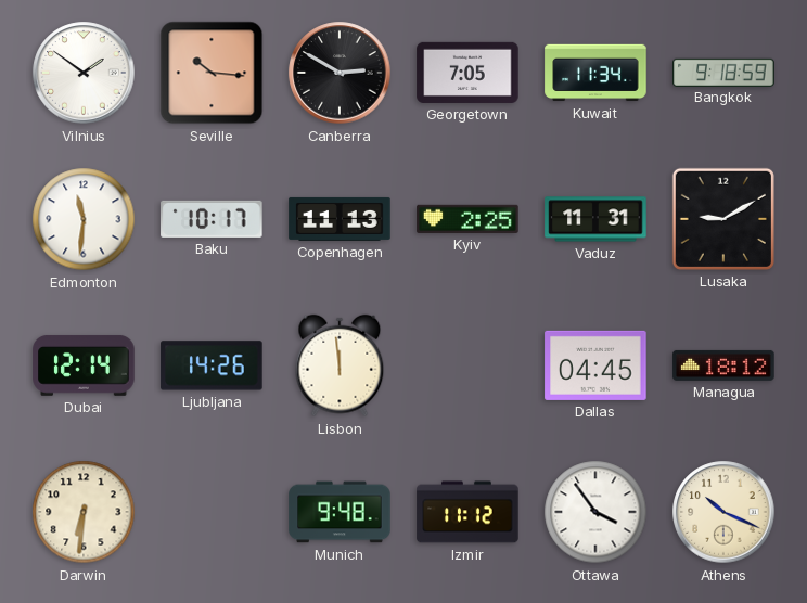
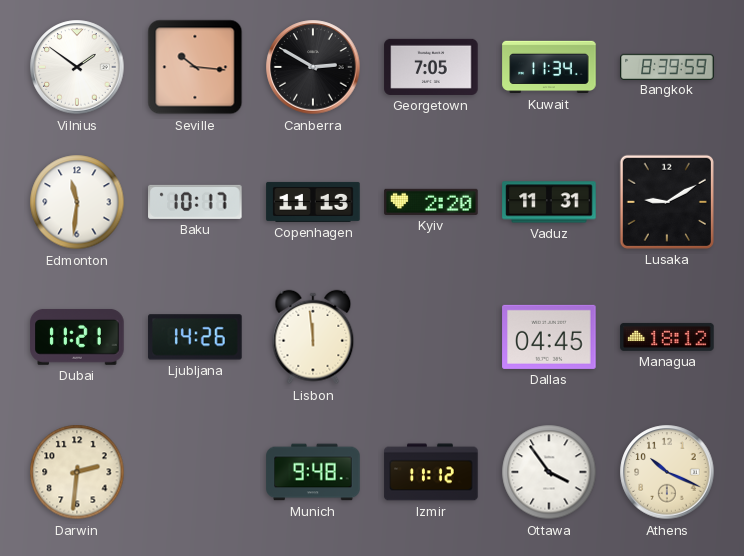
Bangkok: 9:18 -> 8:39
Kyiv: 2:25 -> 2:20
Dubai: 12:14 -> 11:21
Darwin: 6:31 -> 2:31
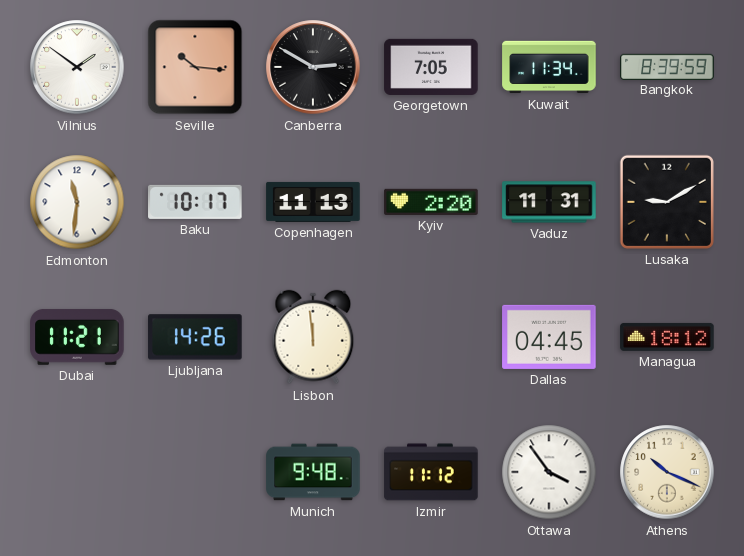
Darwin: 2:31 -> none
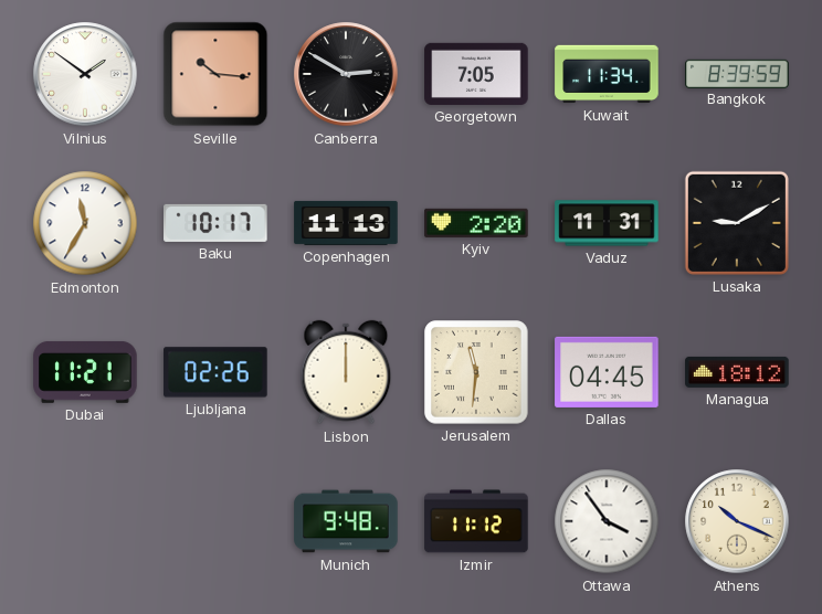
Edmonton: 11:31 -> 11:35
Ljubljana: 14:26 -> 02:26
Lisbon: 11:59 -> 12:00
Jerusalem: none -> 11:31
